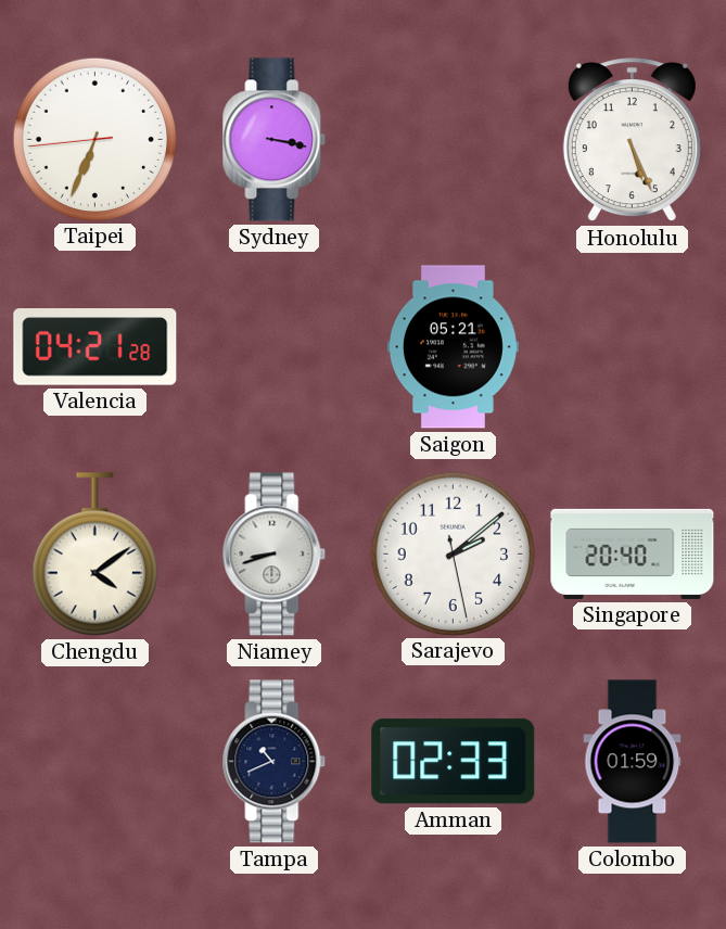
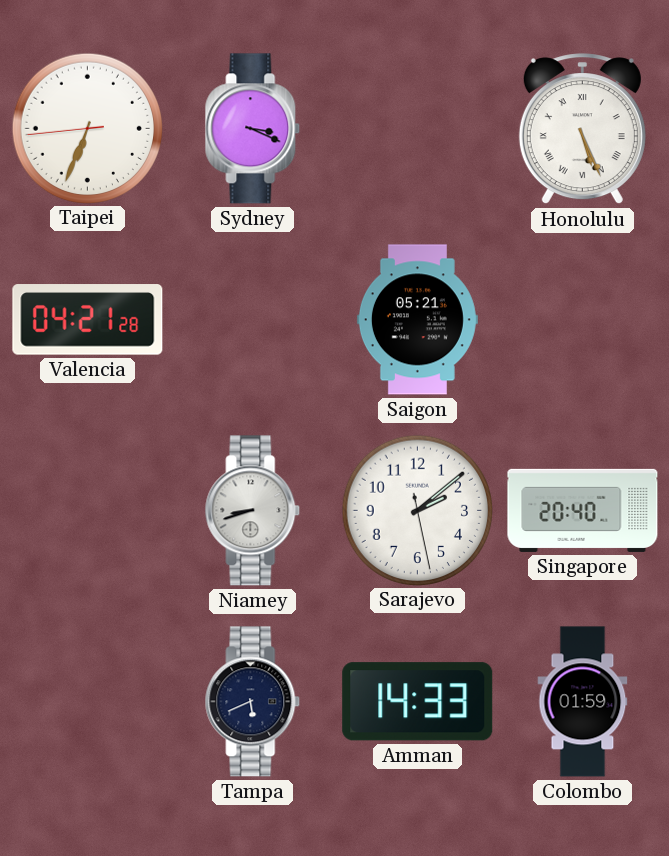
Sydney: 3:17 -> 3:19
Honolulu numerals: Arabic -> Roman
Chengdu: 4:09 -> none
Tampa: 10:41 -> 5:41
Amman: 02:33 -> 14:33
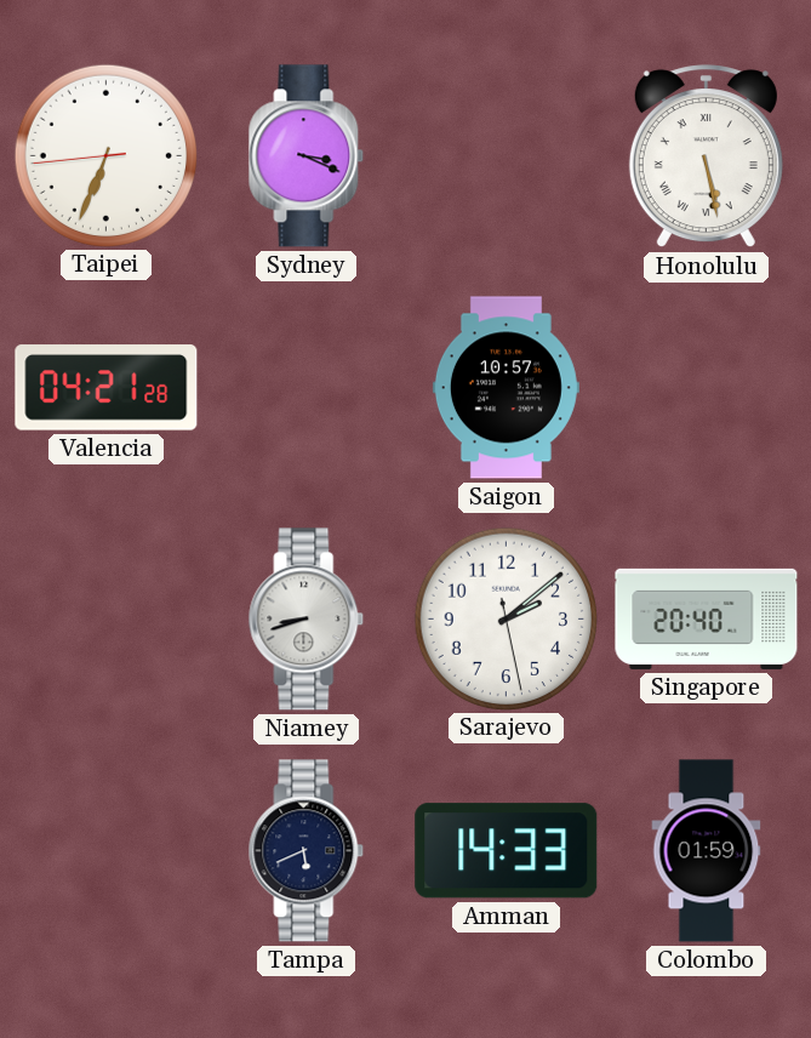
Honolulu: 5:26 -> 5:28
Saigon: 05:21 -> 10:57
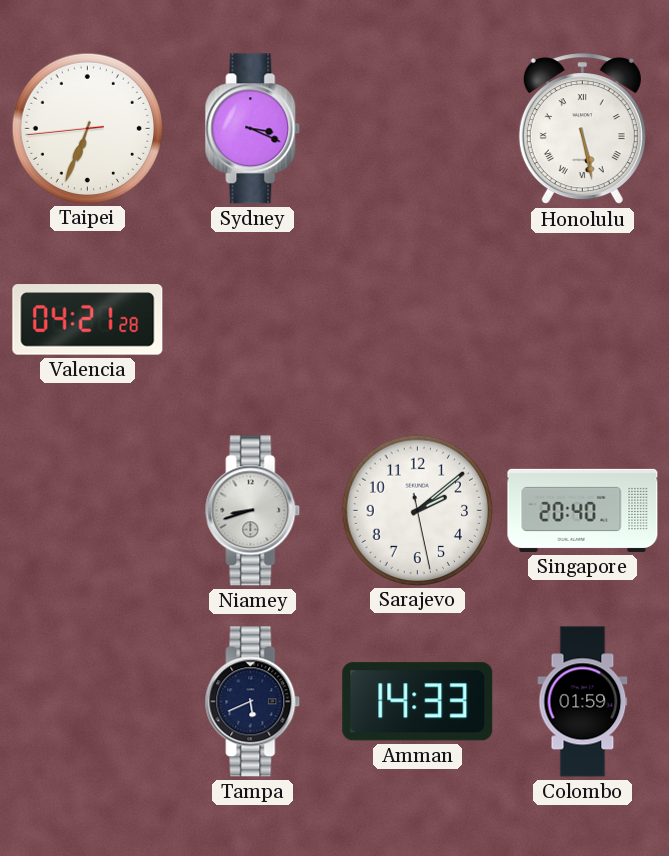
Saigon: 10:57 -> none
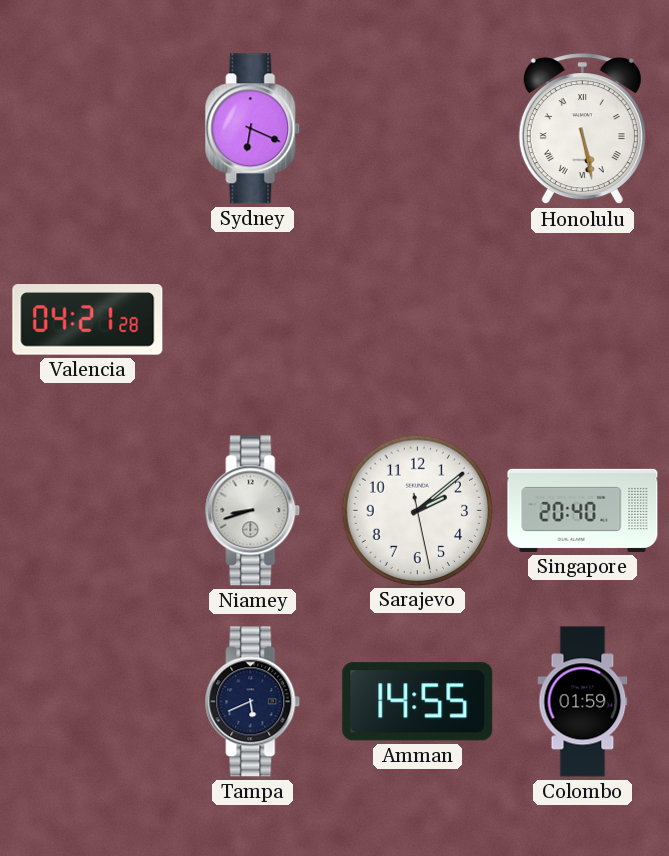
Taipei: 6:33 -> none
Sydney: 3:19 -> 6:19
Amman: 14:33 -> 14:55
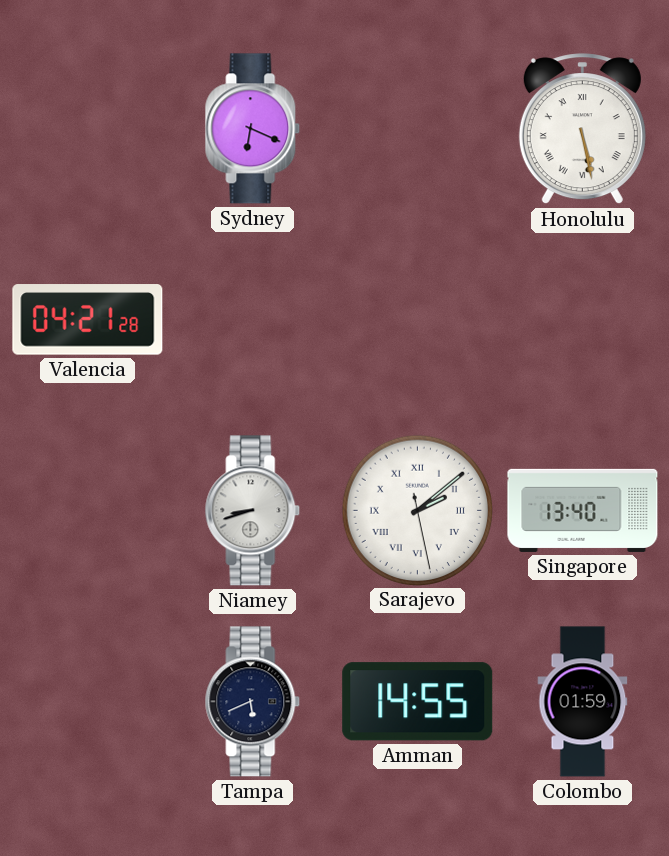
Sarajevo numerals: Arabic -> Roman
Singapore: 20:40 -> 13:40
